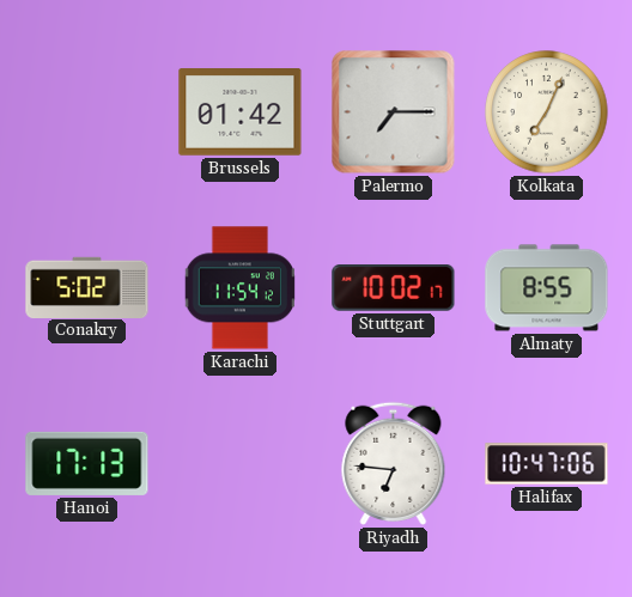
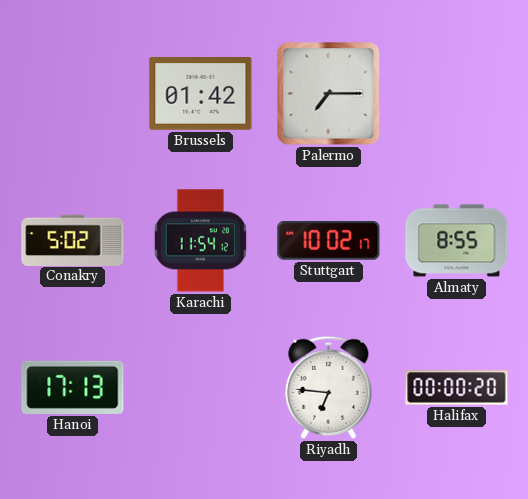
Kolkata: 7:04 -> none
Halifax: 10:47 -> 00:00
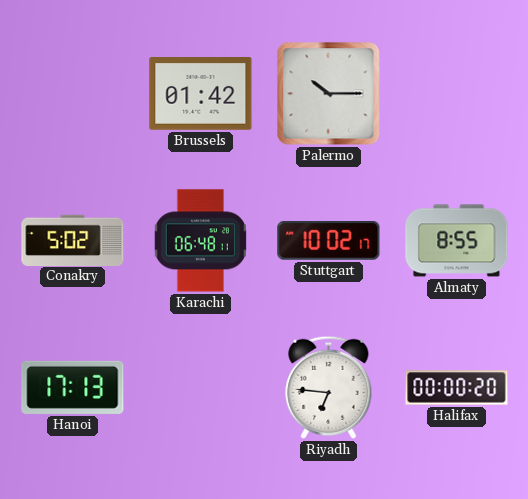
Palermo: 7:15 -> 10:15
Karachi: 11:54 -> 06:48
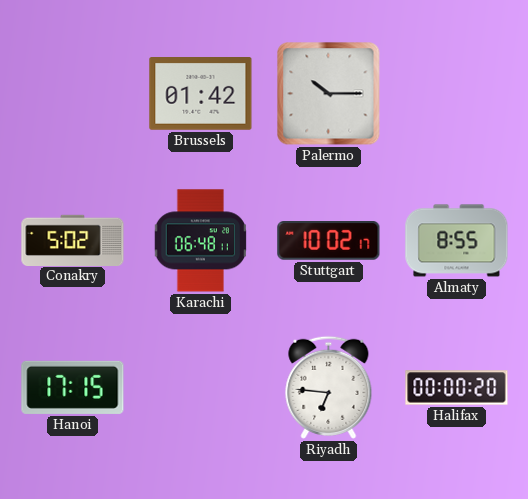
Hanoi: 17:13 -> 17:15
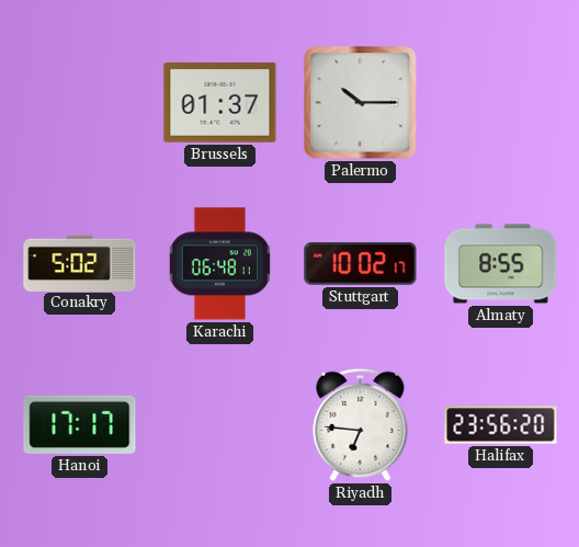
Brussels: 01:42 -> 01:37
Hanoi: 17:15 -> 17:17
Halifax: 00:00 -> 23:56
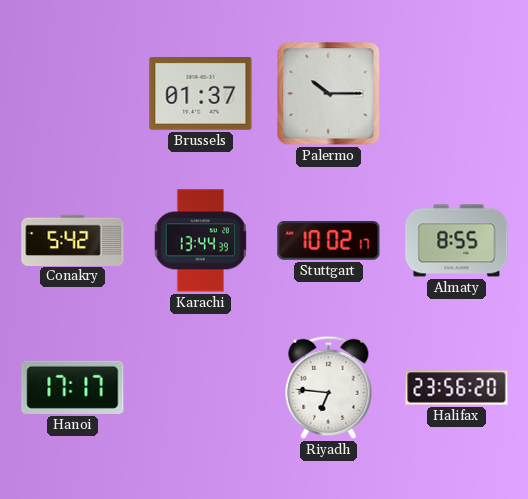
Conakry: 5:02 -> 5:42
Karachi: 06:48 -> 13:44
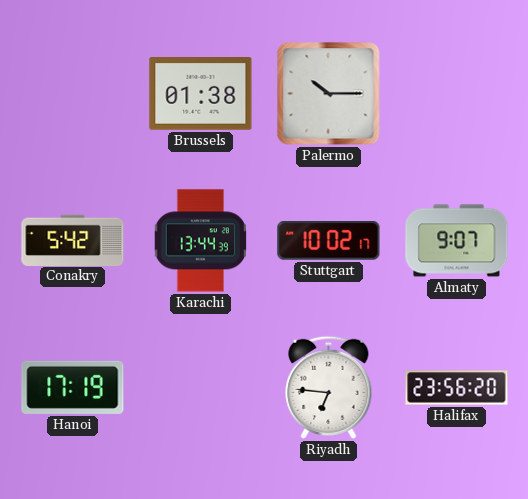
Brussels: 01:37 -> 01:38
Almaty: 8:55 -> 9:07
Hanoi: 17:17 -> 17:19
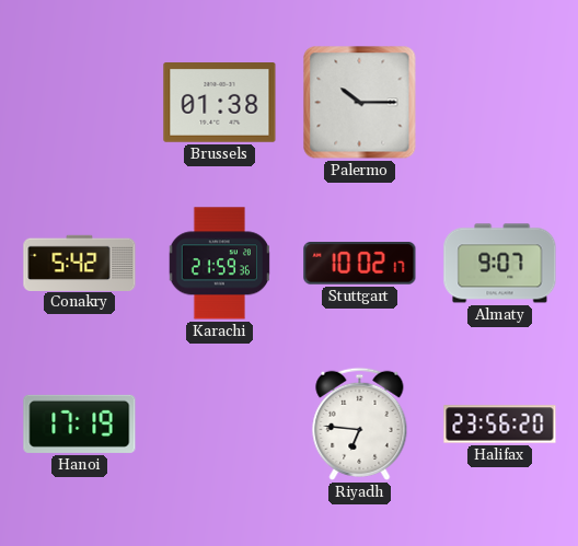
Karachi: 13:44 -> 21:59
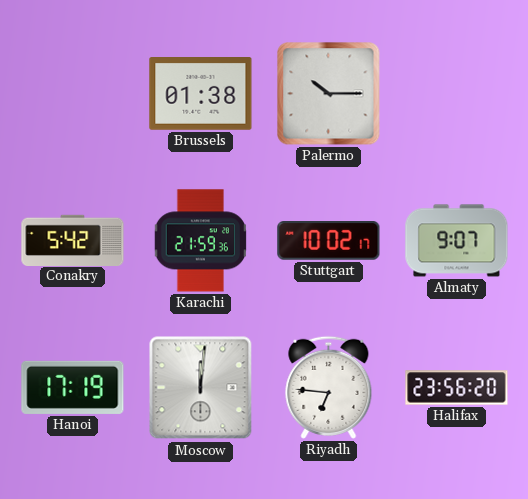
Moscow: none -> 12:01
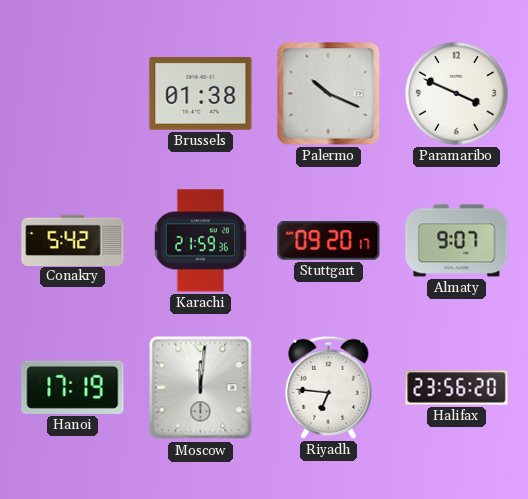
Palermo: 10:15 -> 10:19
Paramaribo: none -> 3:49
Stuttgart: 10:02 -> 09:20
